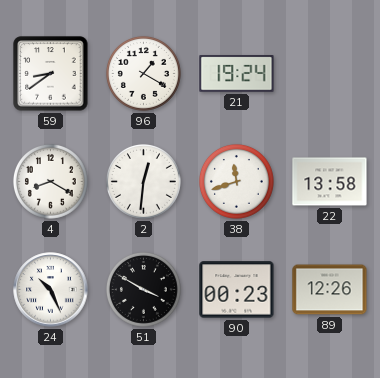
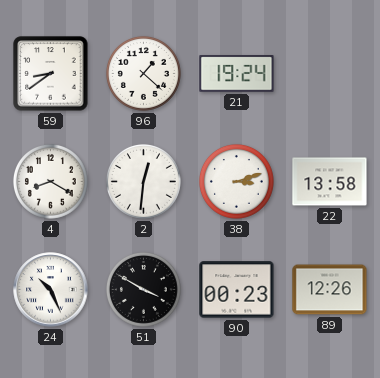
96: 1:20 -> 1:22
38: 11:42 -> 3:12
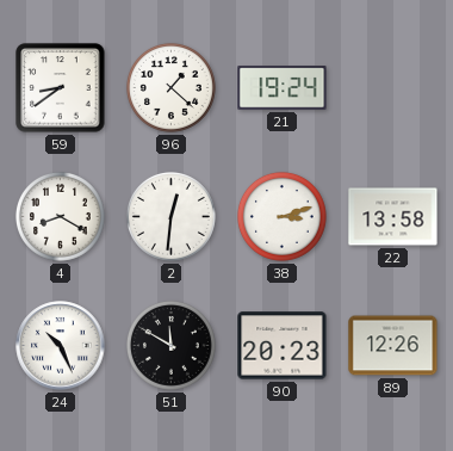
51: 3:50 -> 11:50
90: 00:23 -> 20:23
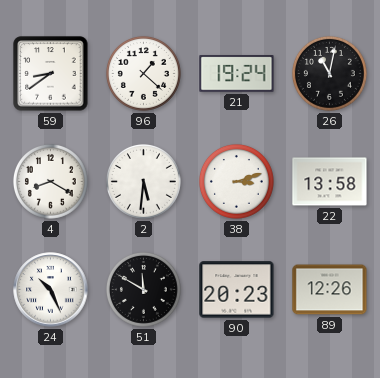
26: none -> 11:02
2: 12:31 -> 5:31
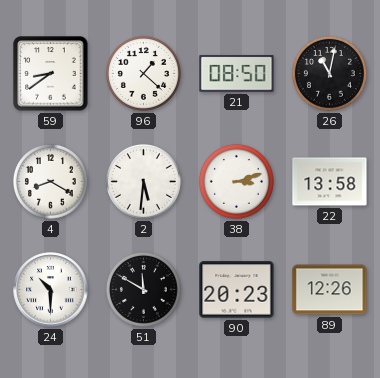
21: 19:24 -> 08:50
24: 10:26 -> 10:30
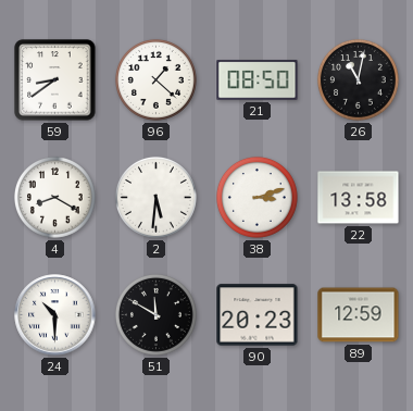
89: 12:26 -> 12:59
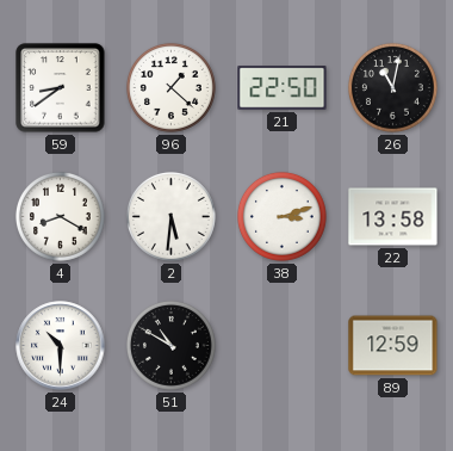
21: 08:50 -> 22:50
51: 11:50 -> 10:50
90: 20:23 -> none
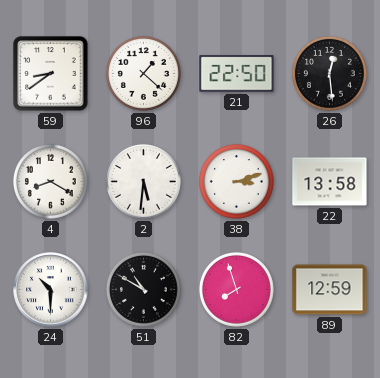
26: 11:02 -> 12:29
82: none -> 7:57
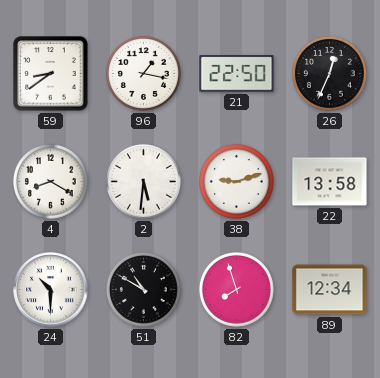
96: 1:22 -> 1:17
26: 12:29 -> 12:34
38: 3:12 -> 9:12
89: 12:59 -> 12:34
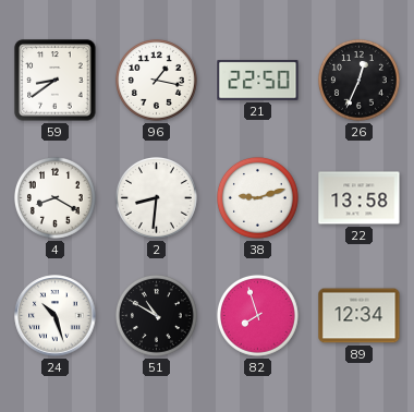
2: 5:31 -> 8:31
24: 10:30 -> 10:27
